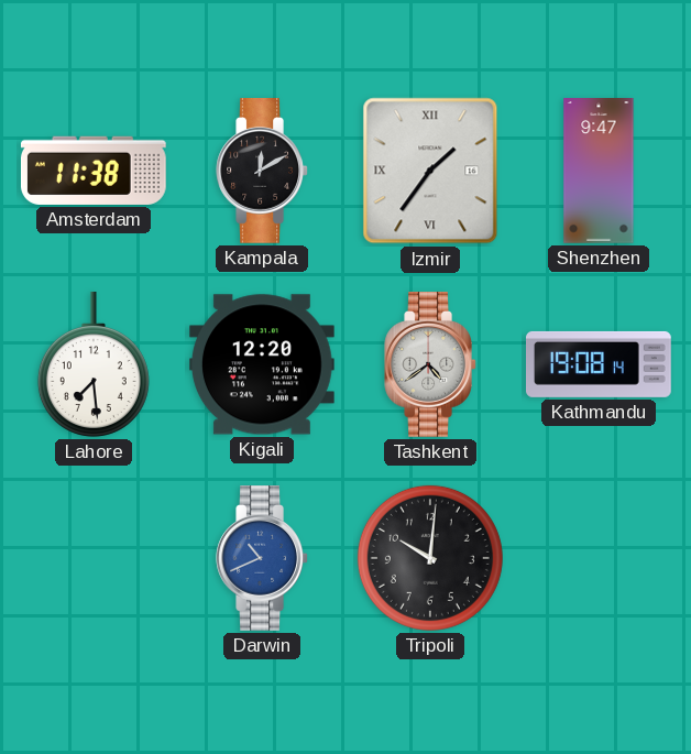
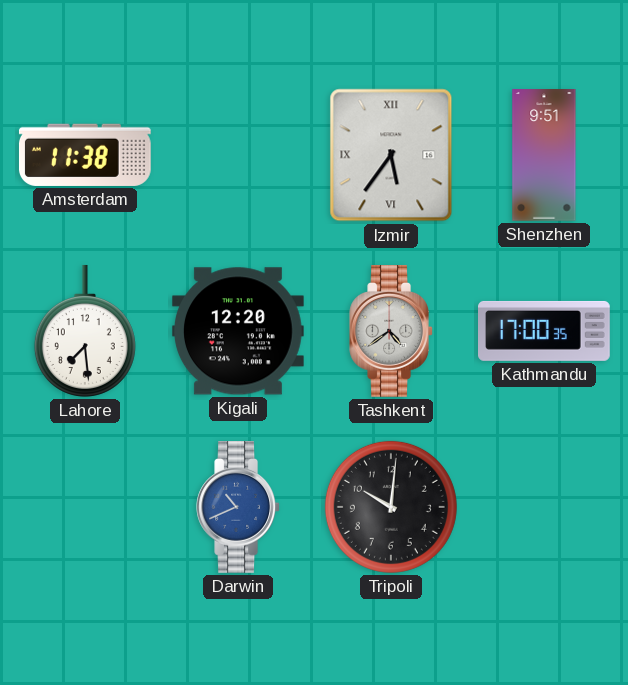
Kampala: 12:10 -> none
Izmir: 1:36 -> 5:36
Shenzhen: 9:47 -> 9:51
Kathmandu: 19:08 -> 17:00
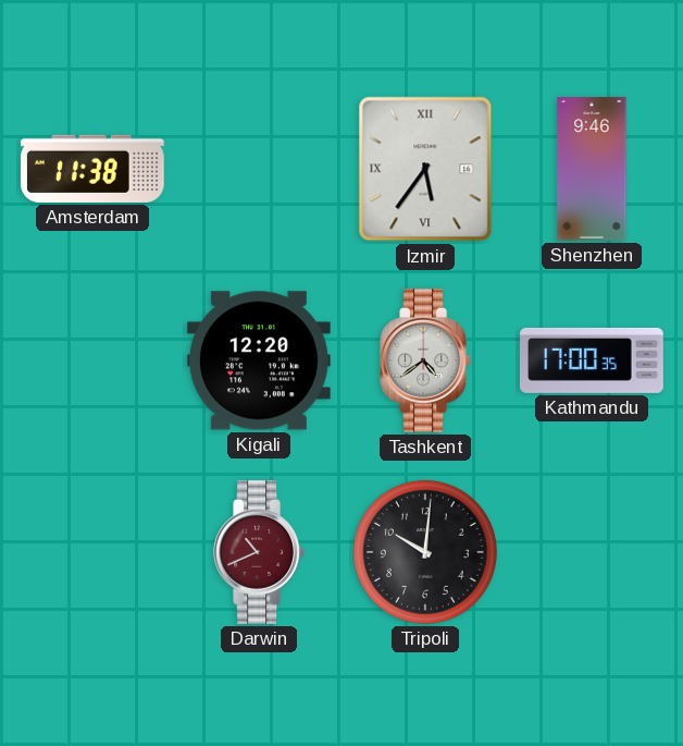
Shenzhen: 9:51 -> 9:46
Lahore: 7:29 -> none
Darwin dial: blue -> burgundy
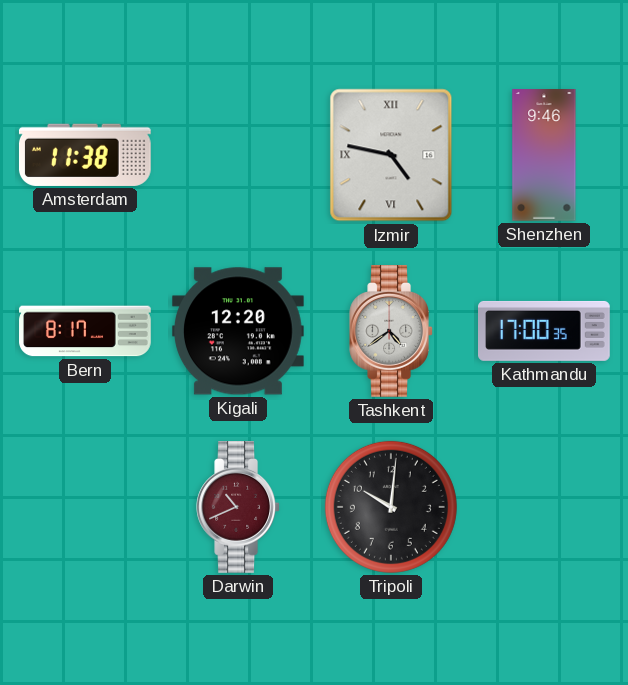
Izmir: 5:36 -> 4:47
Bern: none -> 8:17
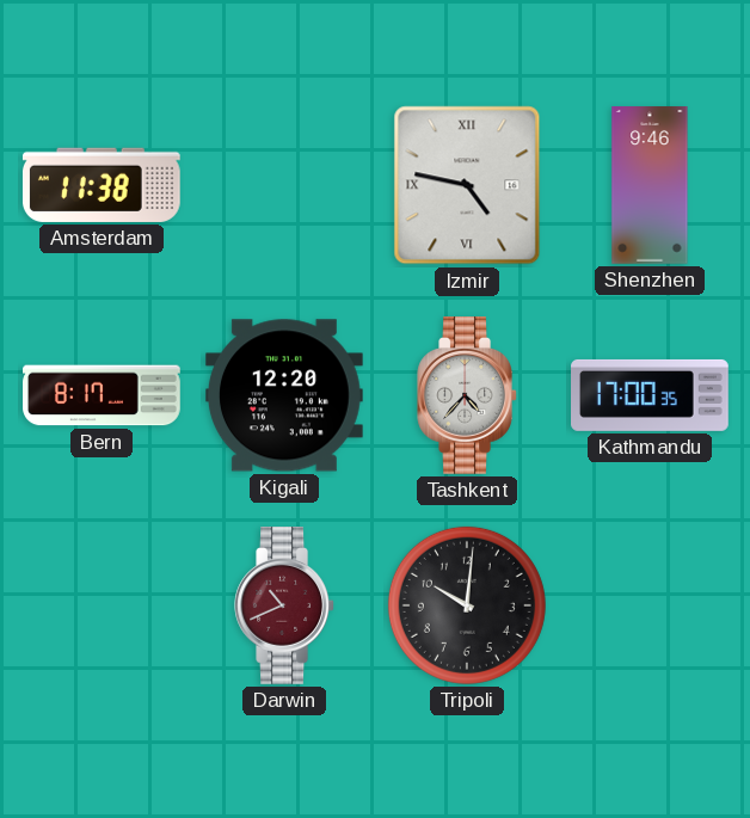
Tashkent: 4:39 -> 4:37
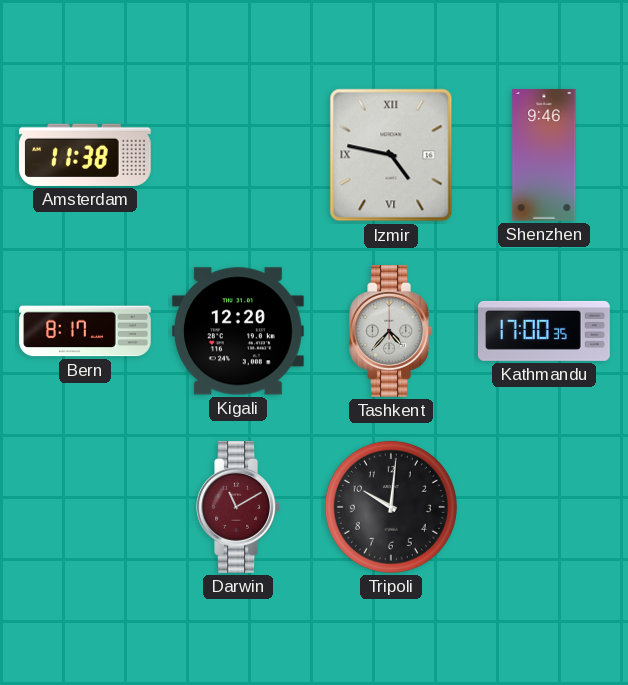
Darwin: 10:41 -> 11:10
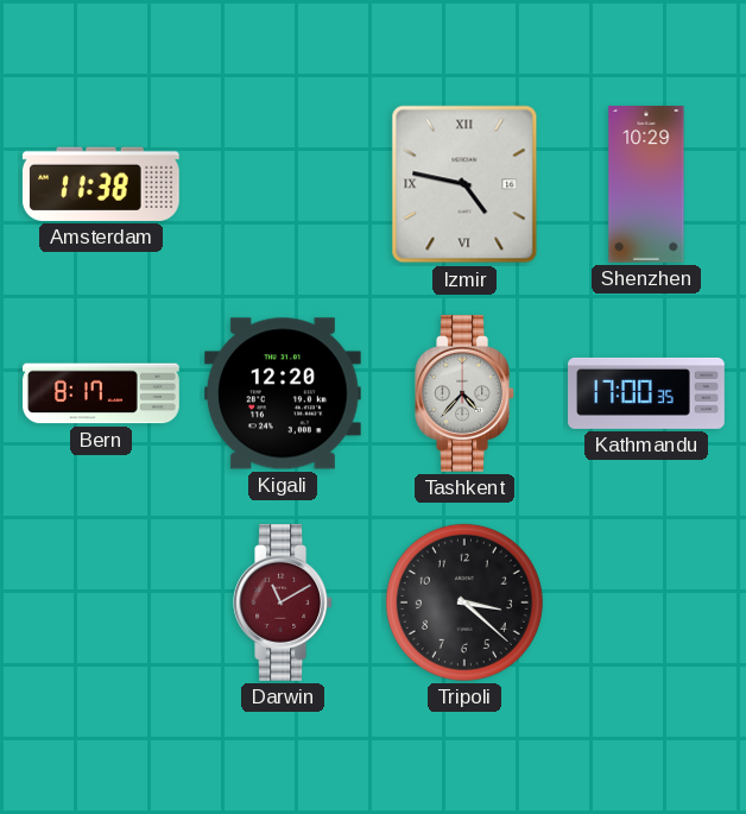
Shenzhen: 9:46 -> 10:29
Tripoli: 10:01 -> 3:22
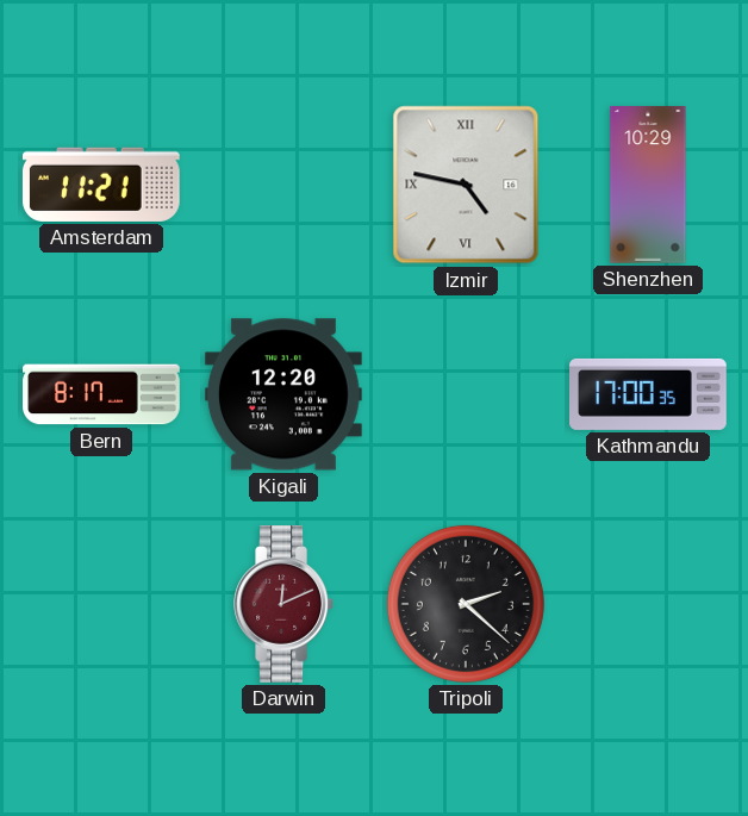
Amsterdam: 11:38 -> 11:21
Tashkent: 4:37 -> none
Darwin: 11:10 -> 12:11
Tripoli: 3:22 -> 2:22
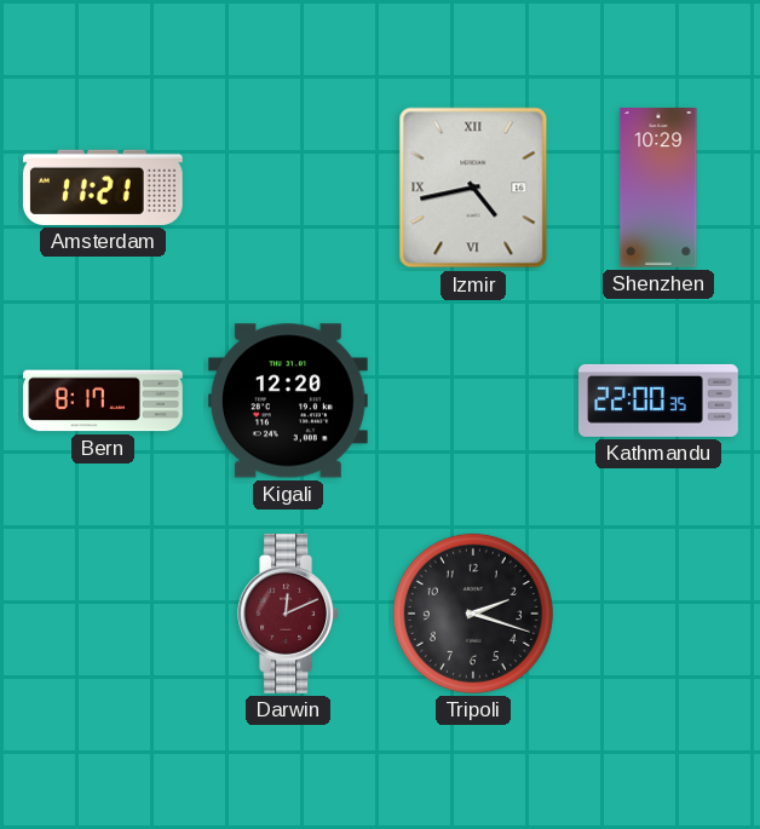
Izmir: 4:47 -> 4:43
Kathmandu: 17:00 -> 22:00
Tripoli: 2:22 -> 2:18
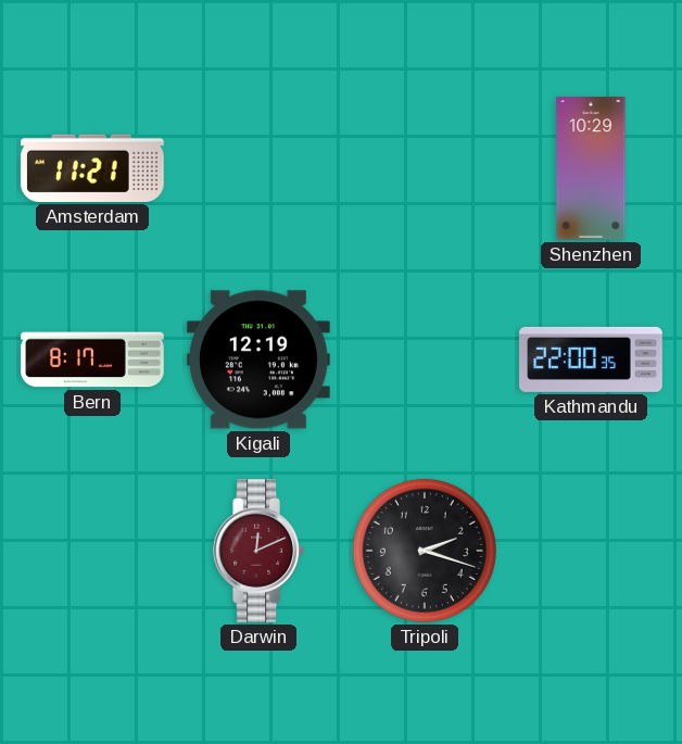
Izmir: 4:43 -> none
Kigali: 12:20 -> 12:19
